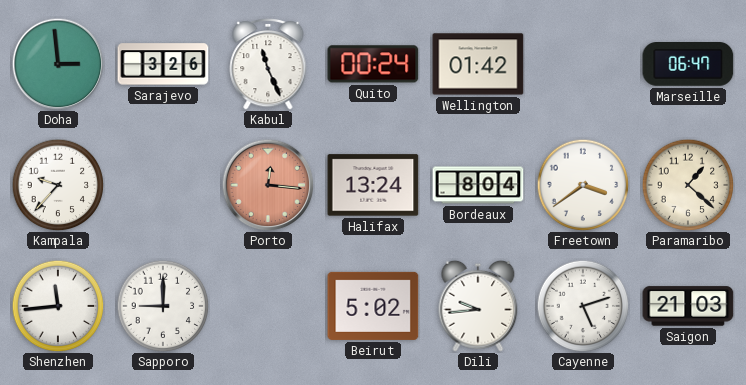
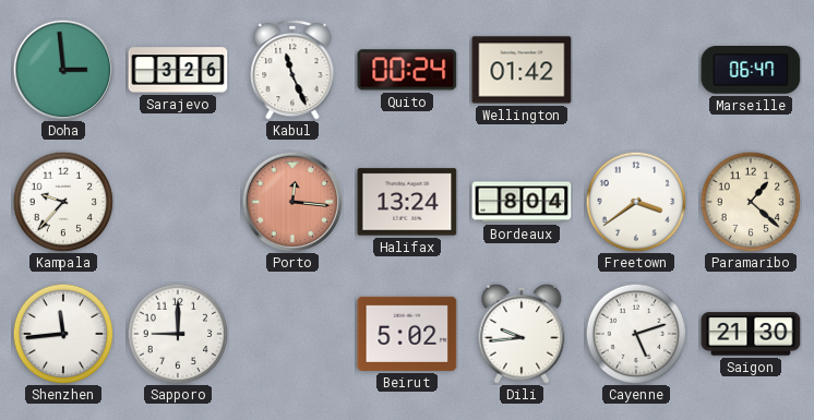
Saigon: 21:03 -> 21:30
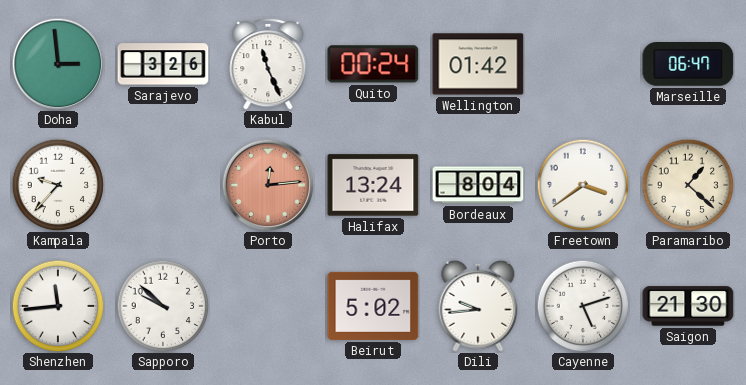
Porto: 12:16 -> 12:14
Sapporo: 9:00 -> 9:52
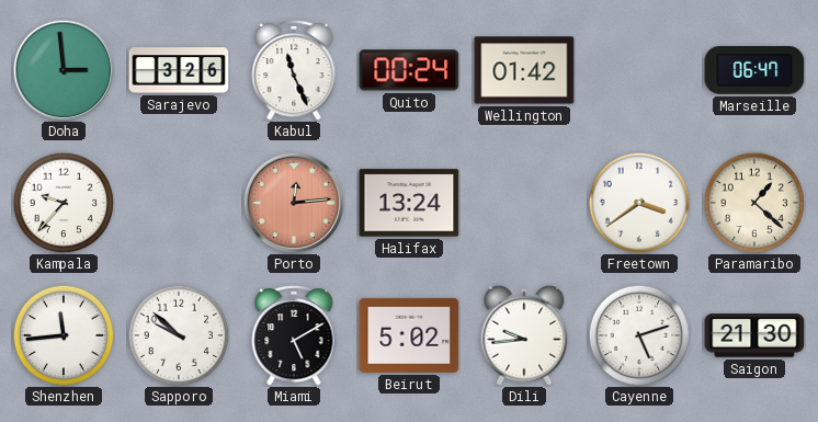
Bordeaux: 8:04 -> none
Miami: none -> 5:10
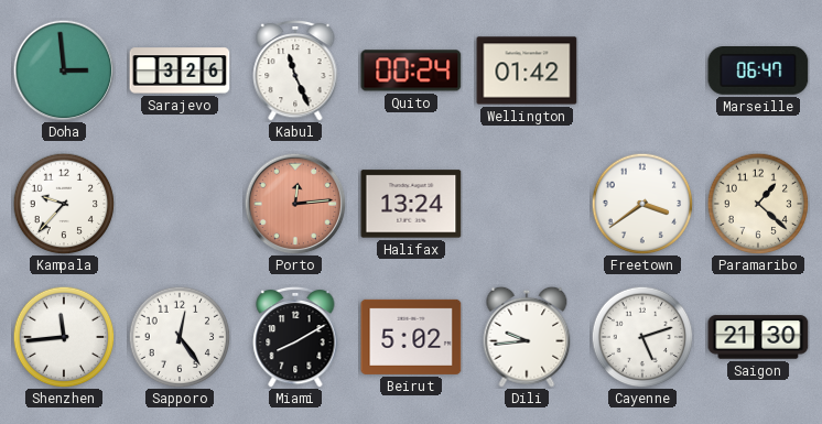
Sapporo: 9:52 -> 12:24
Miami: 5:10 -> 8:10
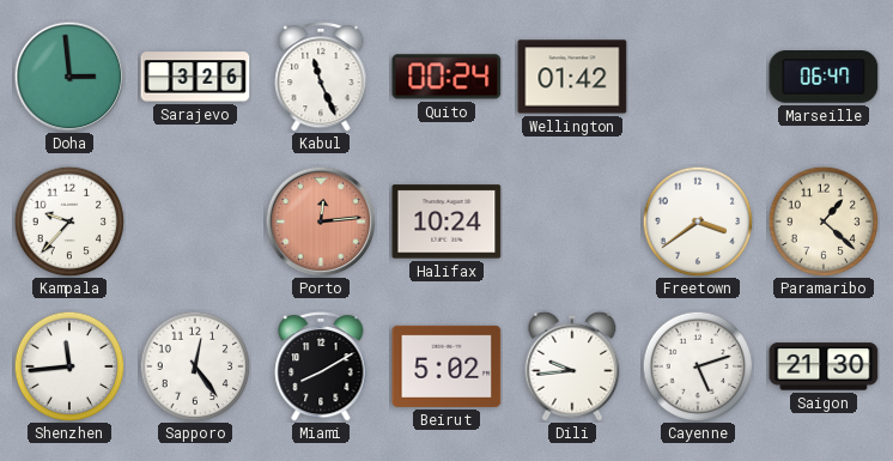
Halifax: 13:24 -> 10:24
